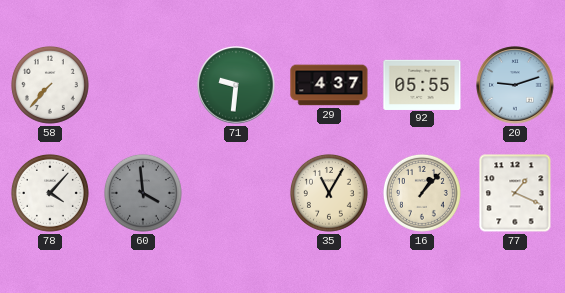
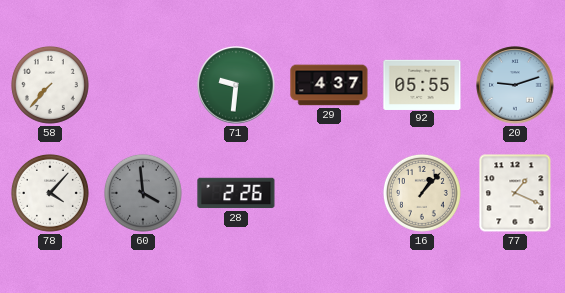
28: none -> 2:26
35: 11:05 -> none
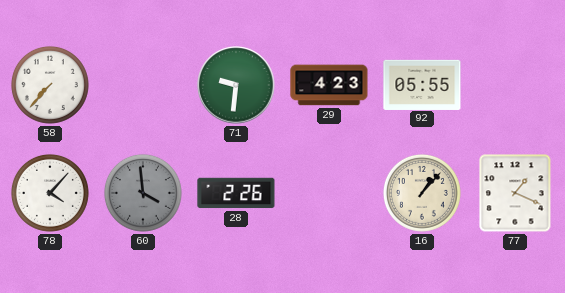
29: 4:37 -> 4:23
20: 9:12 -> none
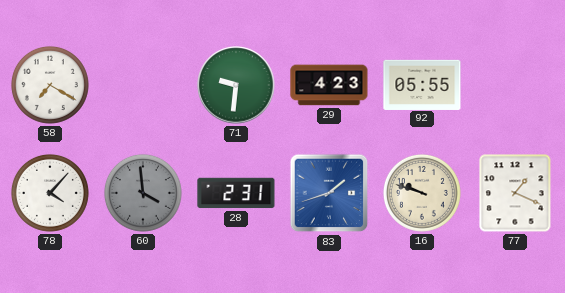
58: 7:37 -> 7:20
28: 2:26 -> 2:31
83: none -> 1:42
16: 1:07 -> 9:48
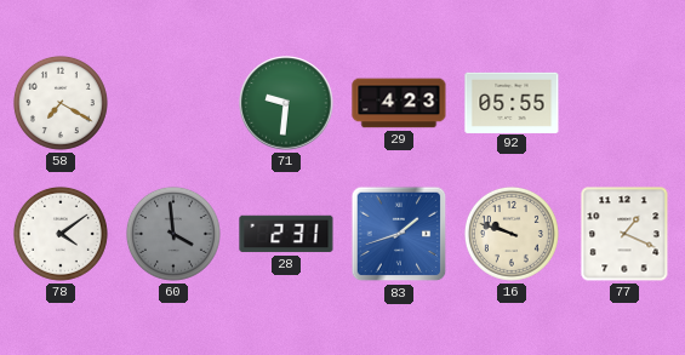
78: 4:07 -> 4:09
